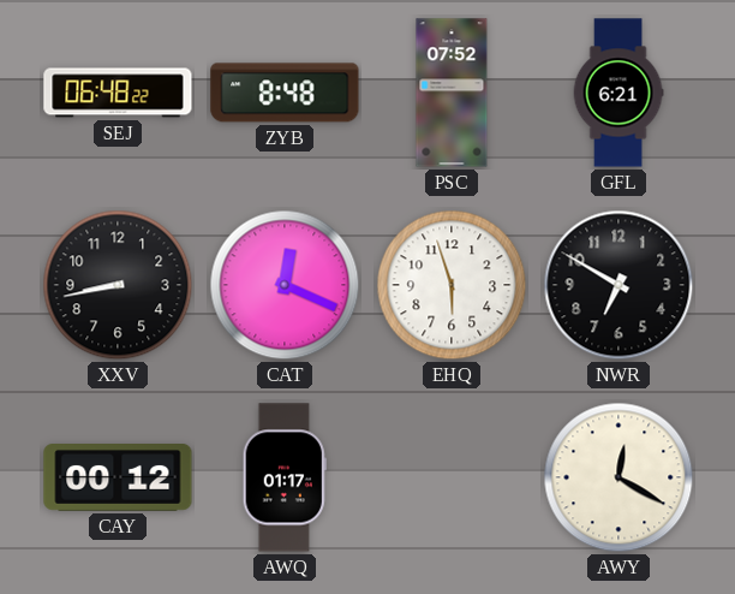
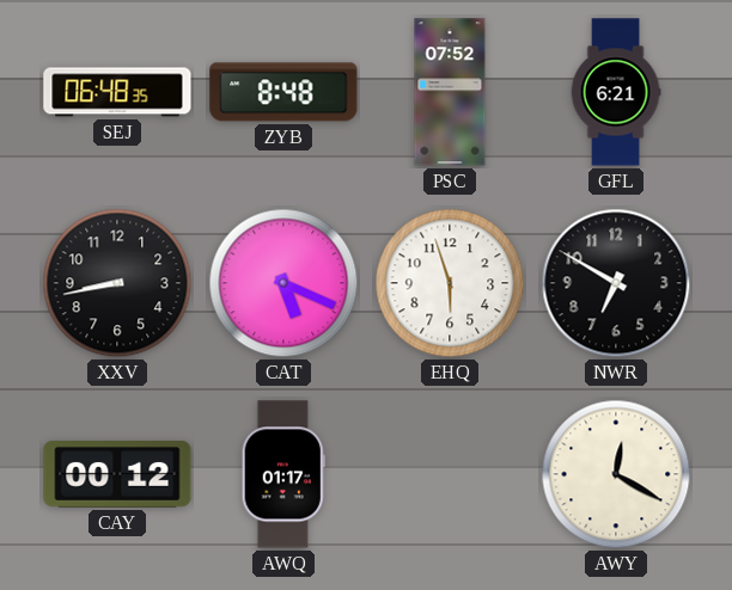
SEJ: 06:48:22 -> 06:48:35
CAT: 12:19 -> 5:19
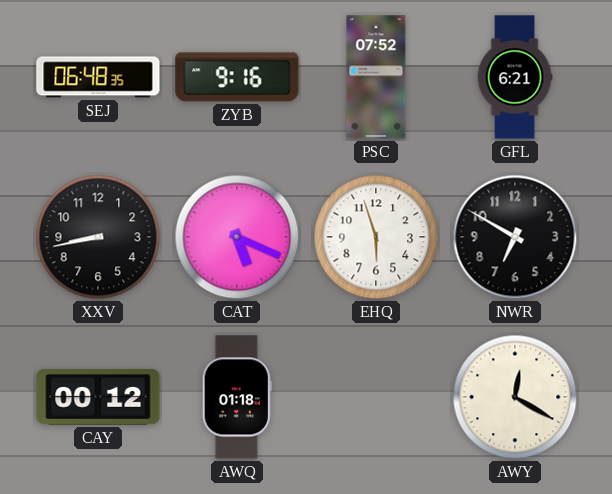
ZYB: 8:48 -> 9:16
AWQ: 01:17 -> 01:18
